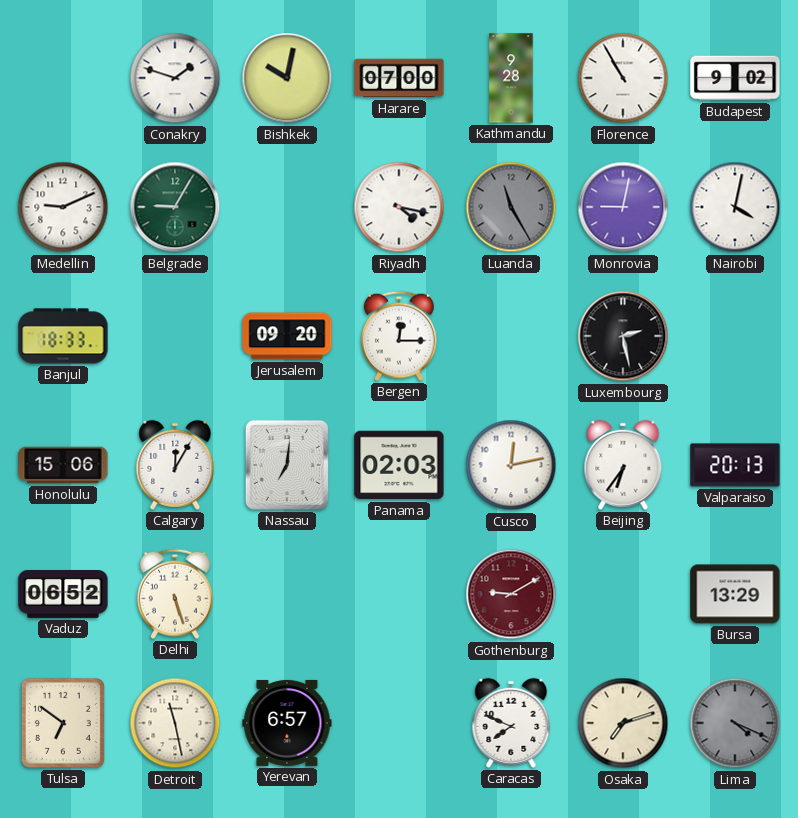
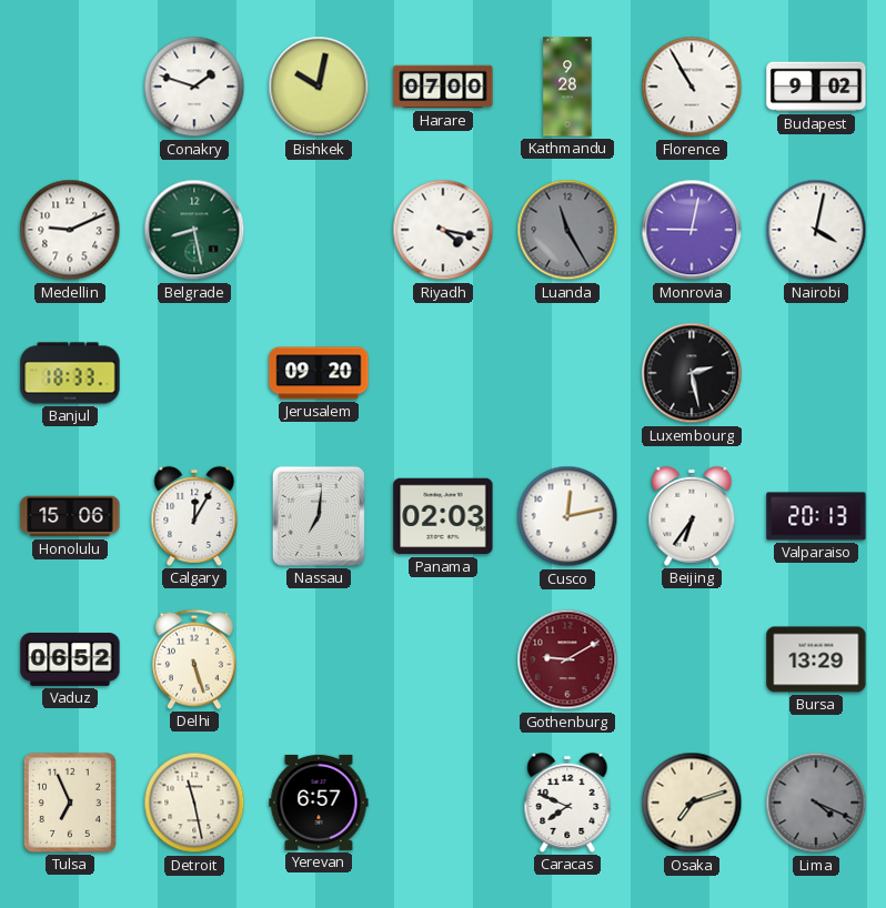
Belgrade: 9:05 -> 8:28
Bergen: 12:15 -> none
Tulsa: 6:51 -> 6:56
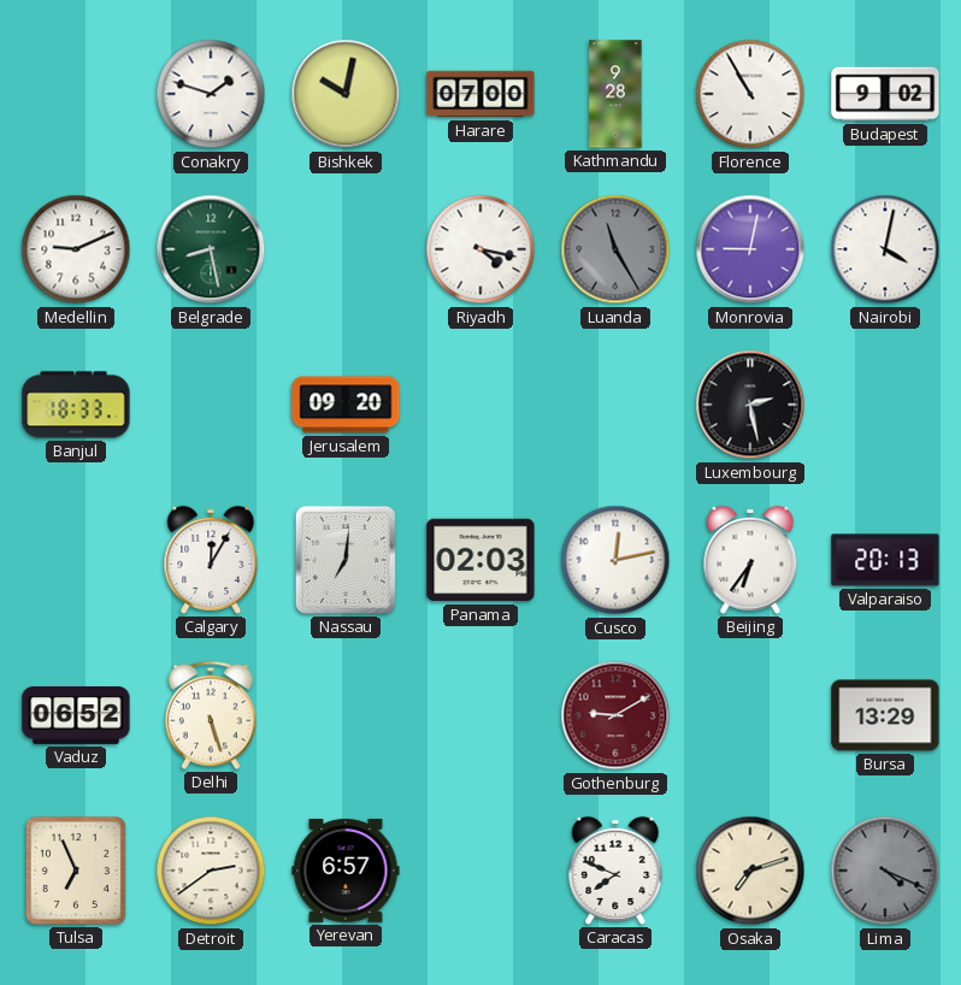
Honolulu: 15:06 -> none
Detroit: 11:28 -> 2:39
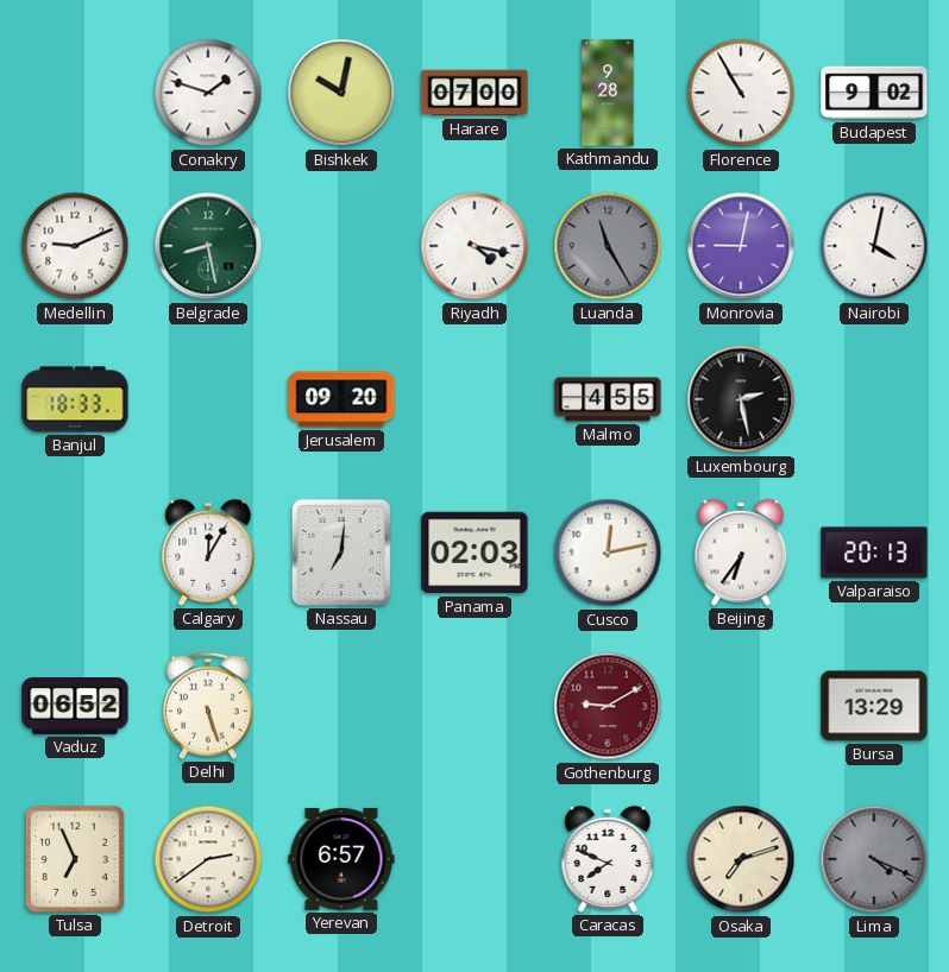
Malmo: none -> 4:55
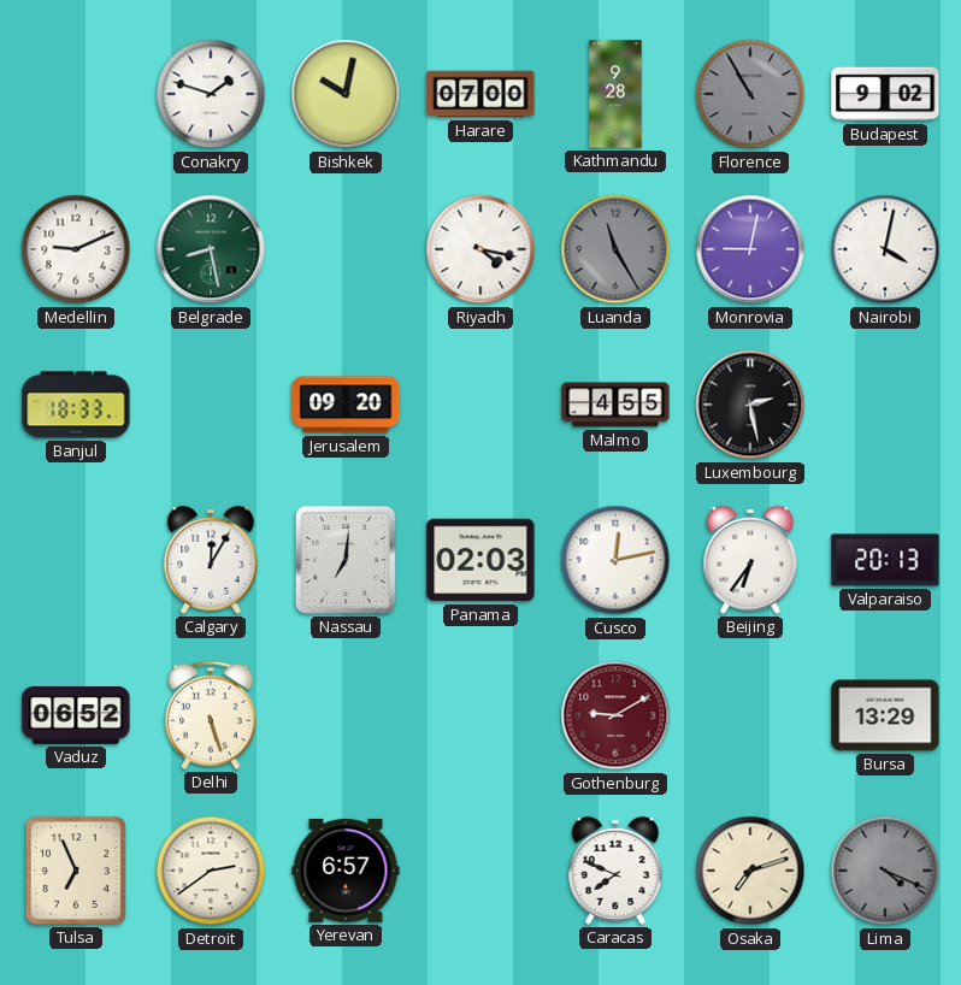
Florence dial: white -> grey
